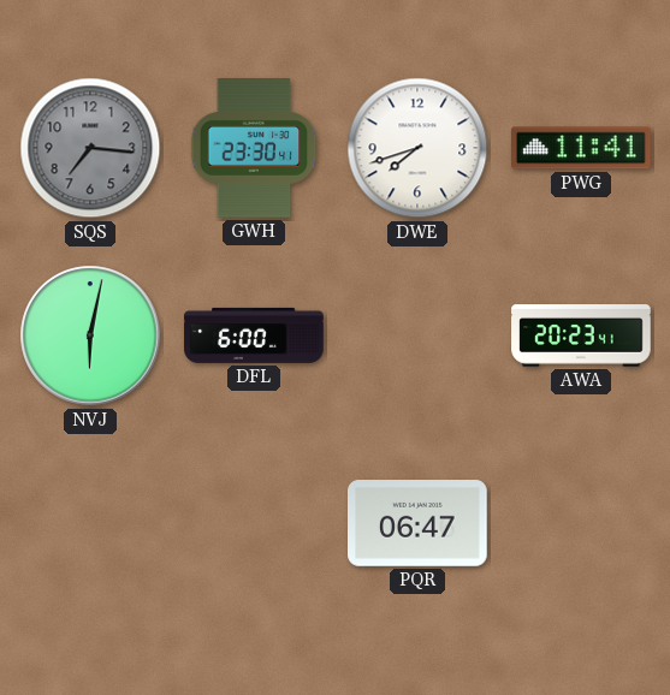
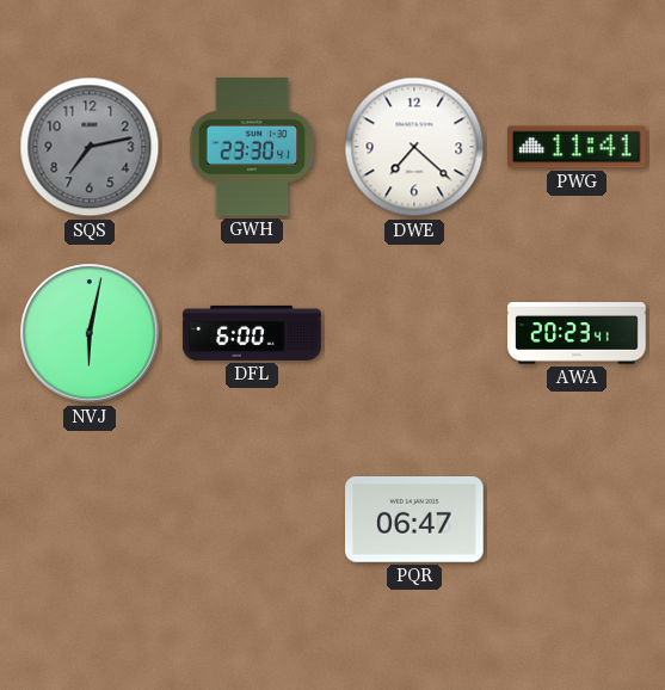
SQS: 7:16 -> 7:13
DWE: 7:42 -> 7:22
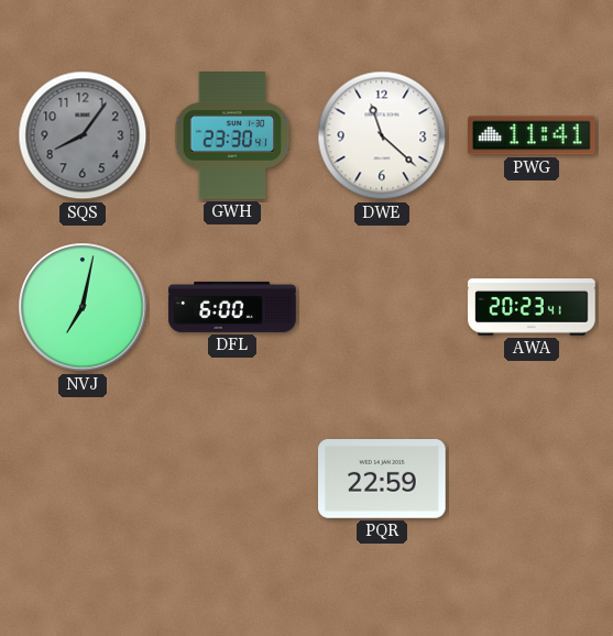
SQS: 7:13 -> 8:06
DWE: 7:22 -> 11:22
NVJ: 6:02 -> 7:02
PQR: 06:47 -> 22:59
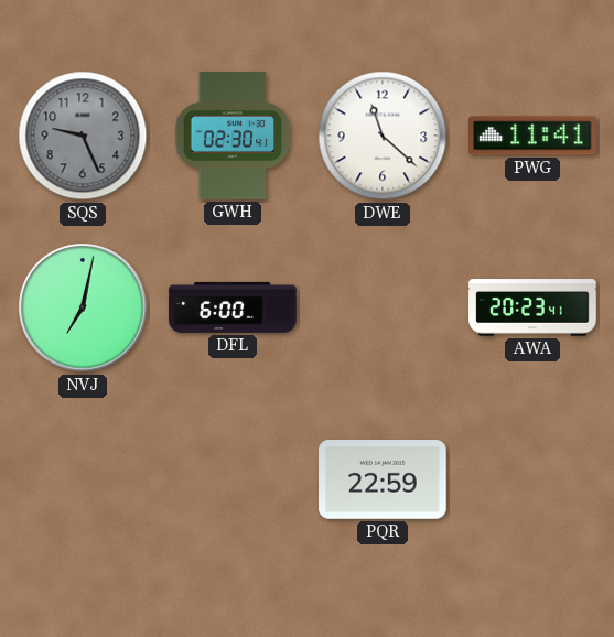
SQS: 8:06 -> 9:26
GWH: 23:30 -> 02:30
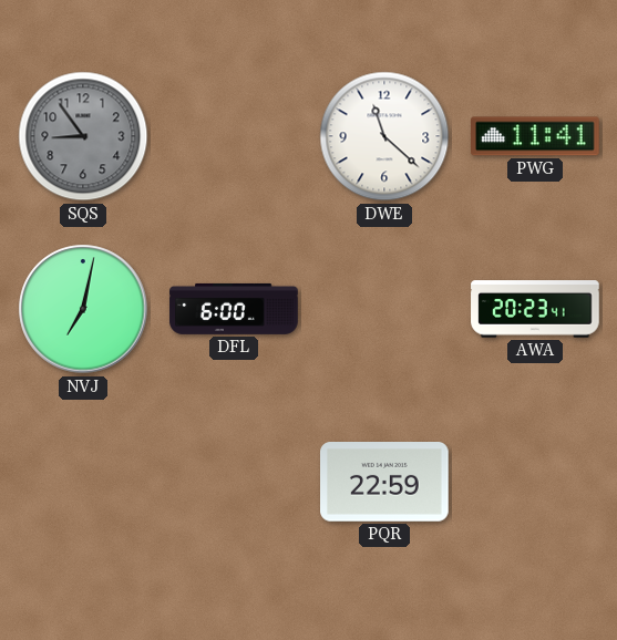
SQS: 9:26 -> 8:54
GWH: 02:30 -> none
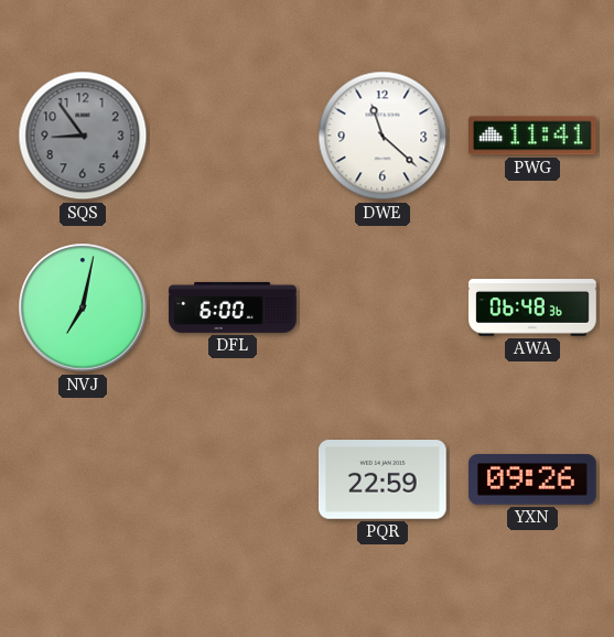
AWA: 20:23 -> 06:48
YXN: none -> 09:26
